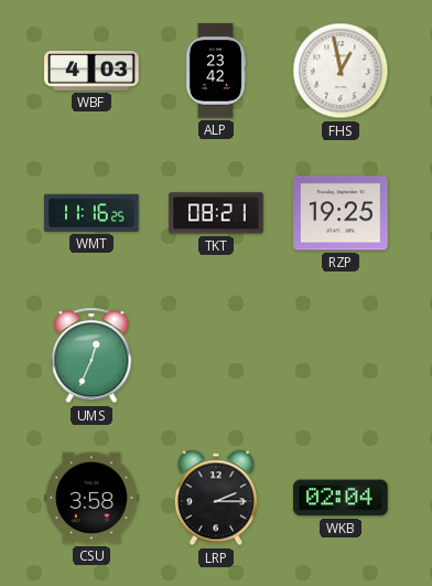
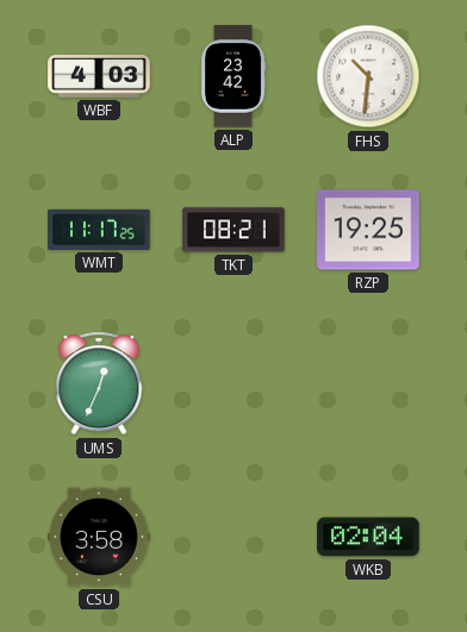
FHS: 12:58 -> 10:31
WMT: 11:16 -> 11:17
LRP: 2:15 -> none
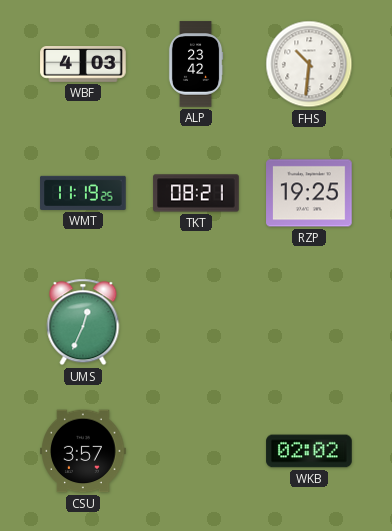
WMT: 11:17 -> 11:19
CSU: 3:58 -> 3:57
WKB: 02:04 -> 02:02
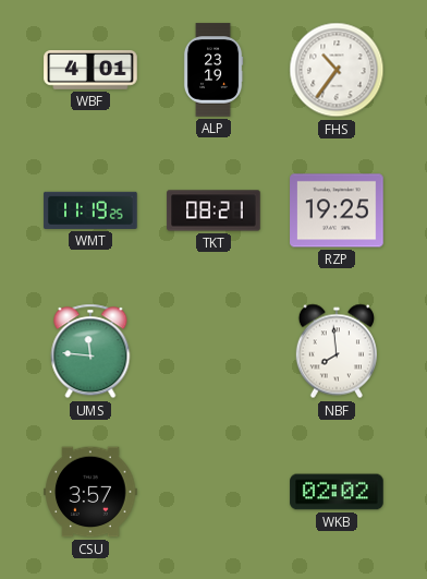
WBF: 4:03 -> 4:01
ALP: 23:42 -> 23:19
FHS: 10:31 -> 10:36
UMS: 12:34 -> 11:46
NBF: none -> 7:59
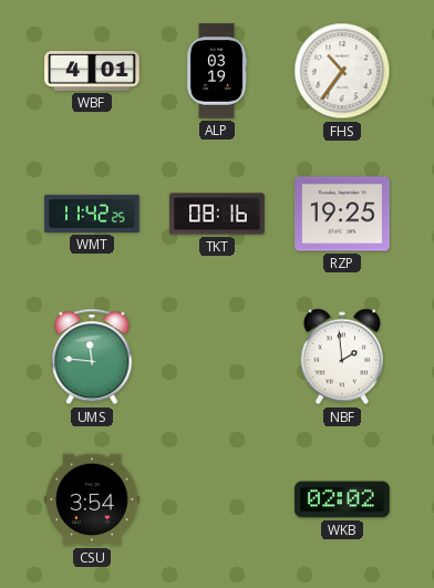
ALP: 23:19 -> 03:19
WMT: 11:19 -> 11:42
TKT: 08:21 -> 08:16
NBF: 7:59 -> 1:59
CSU: 3:57 -> 3:54
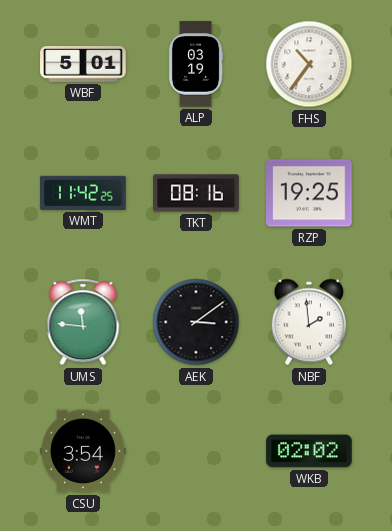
WBF: 4:01 -> 5:01
AEK: none -> 3:09
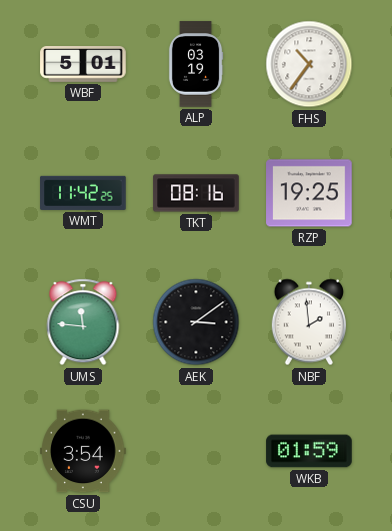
WKB: 02:02 -> 01:59
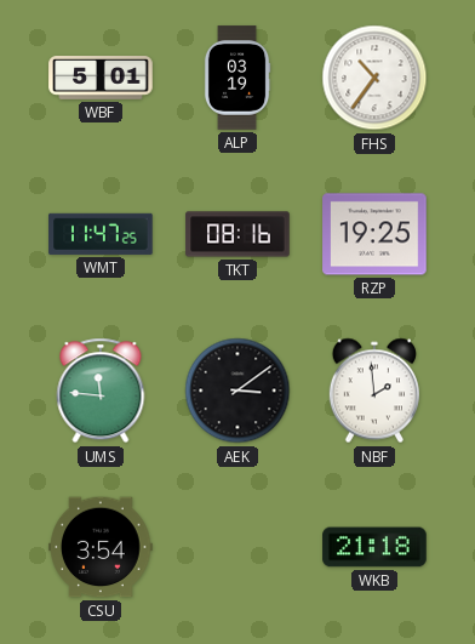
WMT: 11:42 -> 11:47
WKB: 01:59 -> 21:18
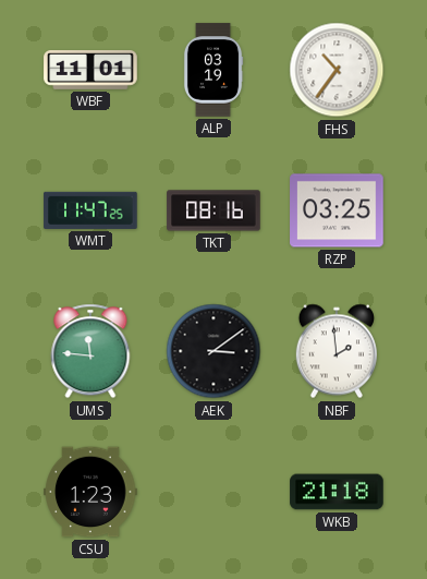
WBF: 5:01 -> 11:01
RZP: 19:25 -> 03:25
CSU: 3:54 -> 1:23
